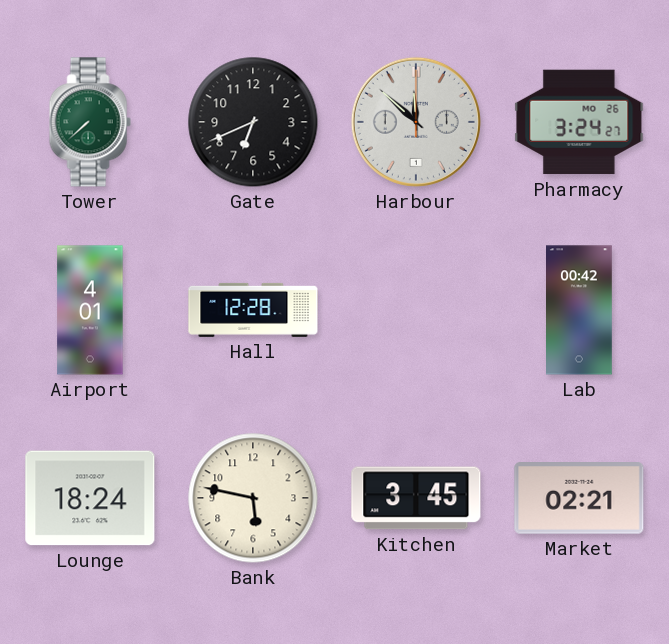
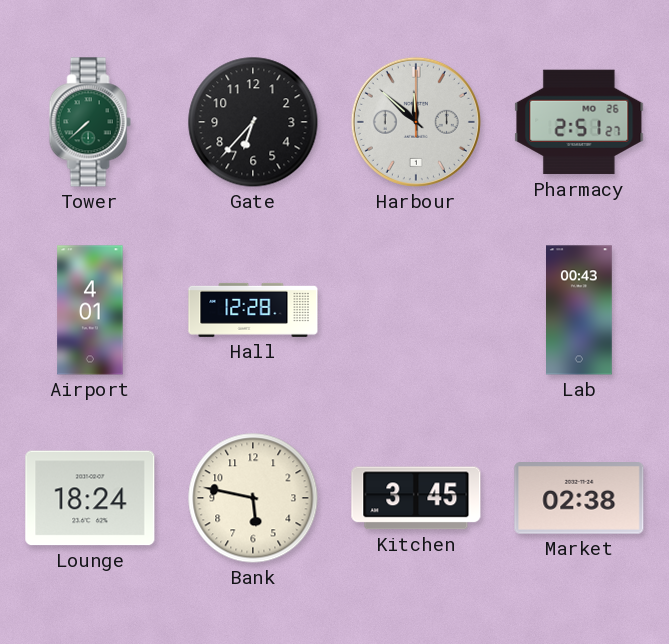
Gate: 6:41 -> 6:37
Pharmacy: 3:24 -> 2:51
Lab: 00:42 -> 00:43
Market: 02:21 -> 02:38
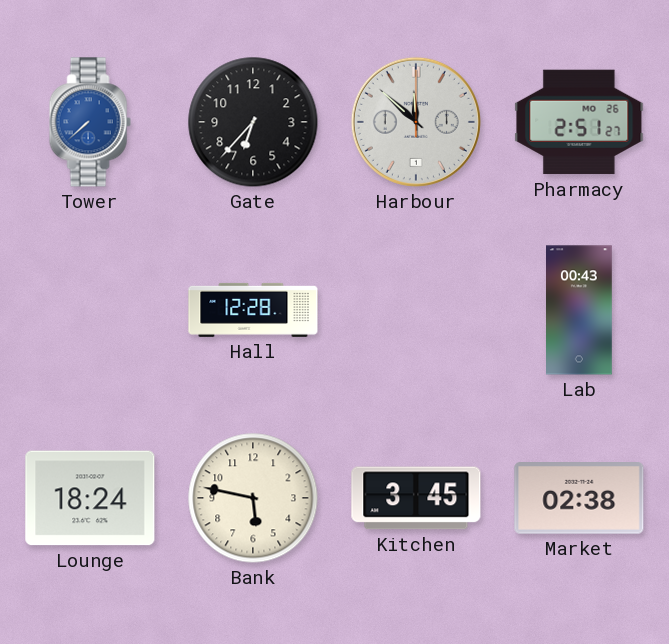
Tower dial: green -> blue
Airport: 4:01 -> none
